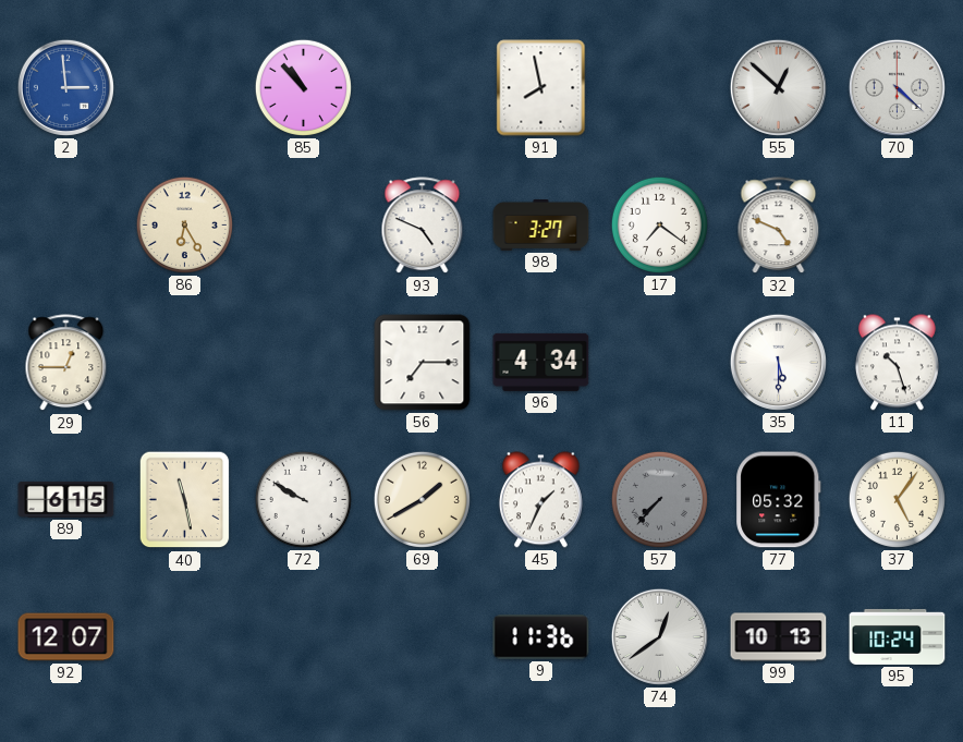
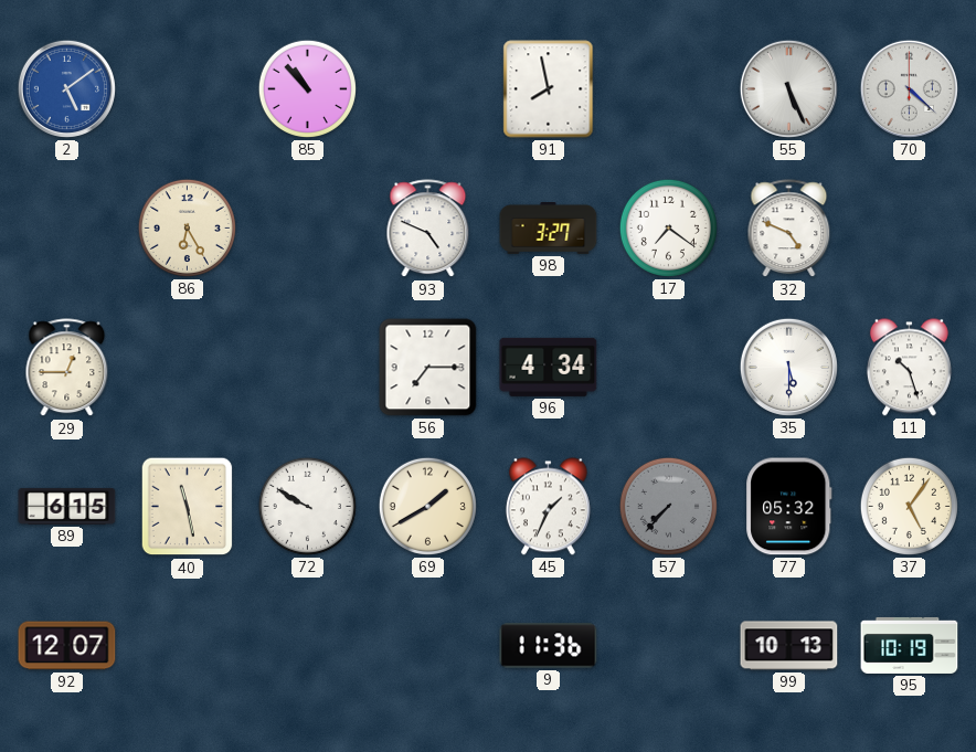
2: 2:59 -> 5:09
55: 12:52 -> 5:26
74: 12:39 -> none
95: 10:24 -> 10:19
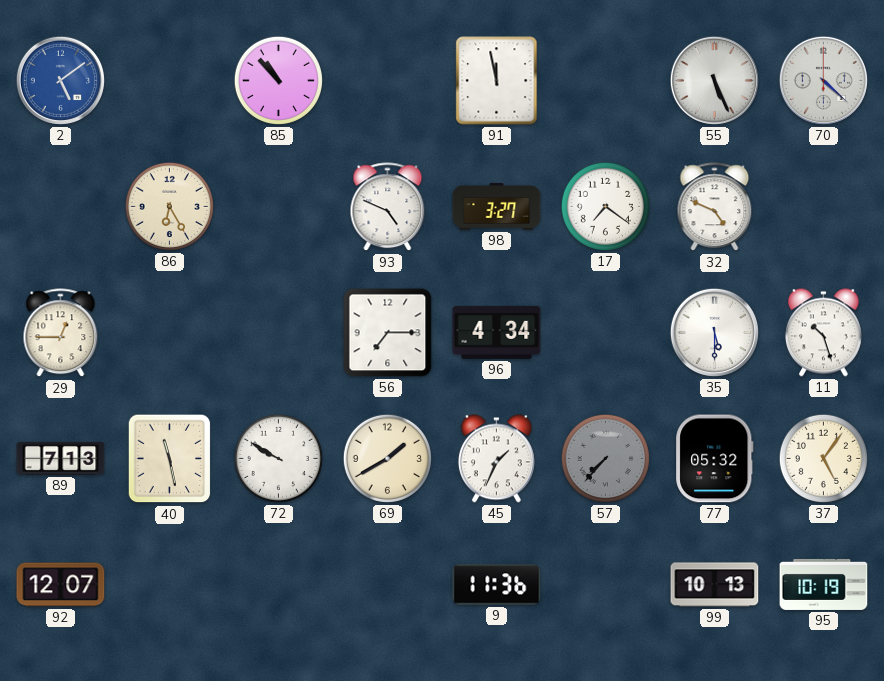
91: 7:58 -> 11:58
89: 6:15 -> 7:13
